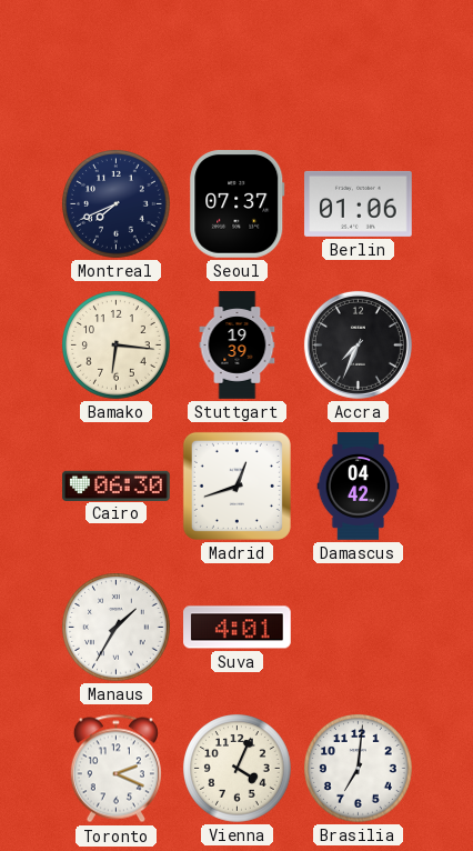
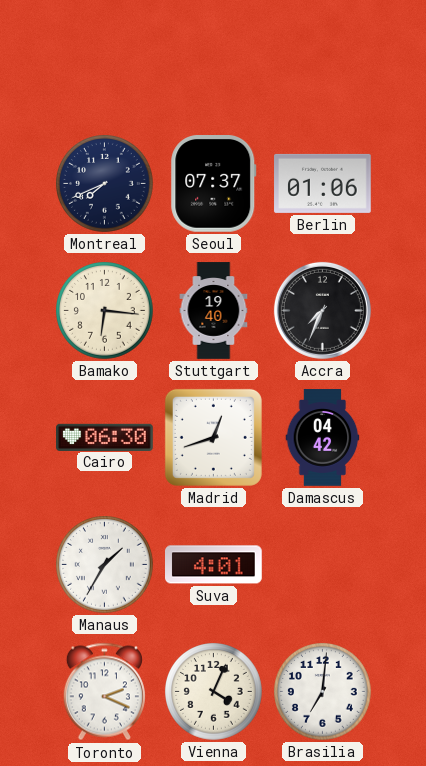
Stuttgart: 19:39 -> 19:40
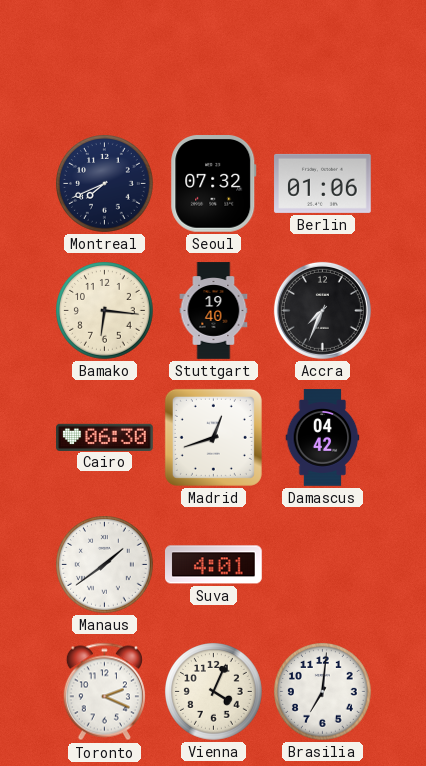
Seoul: 07:37 -> 07:32
Manaus: 1:35 -> 1:39
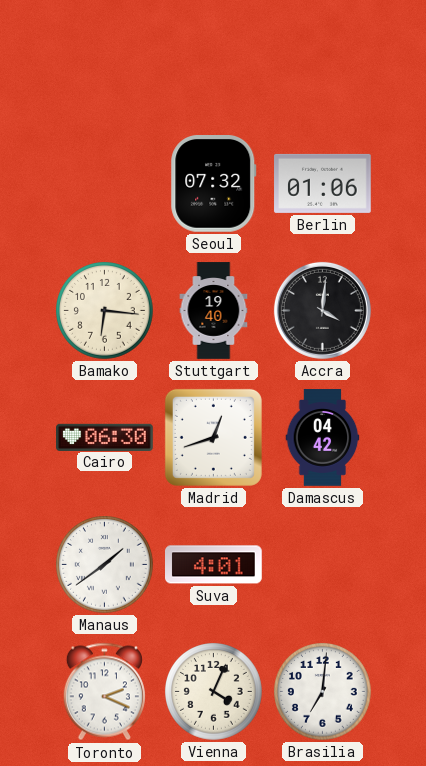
Montreal: 7:41 -> none
Accra: 7:34 -> 4:01
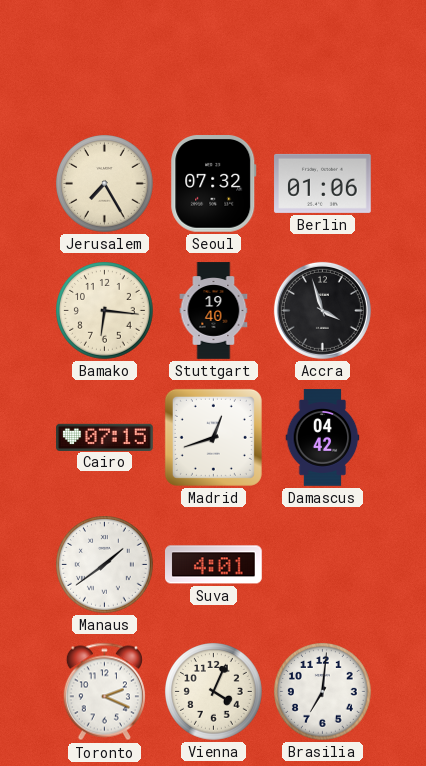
Jerusalem: none -> 7:25
Accra: 4:01 -> 3:57
Cairo: 06:30 -> 07:15
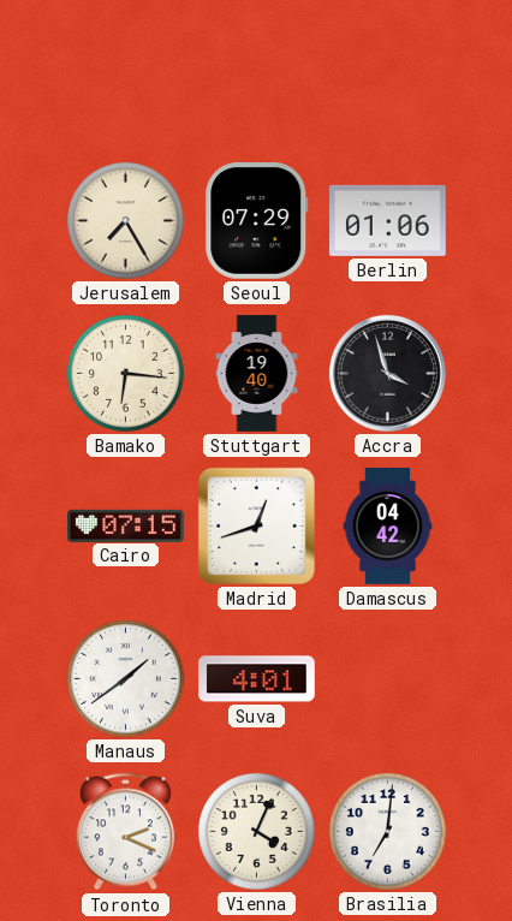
Seoul: 07:32 -> 07:29
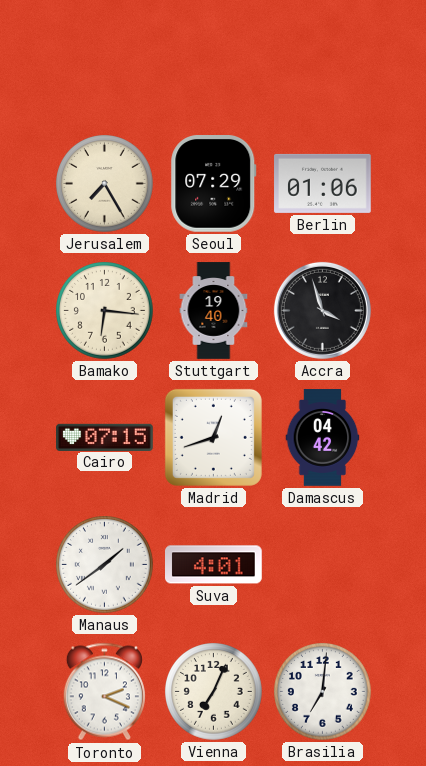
Vienna: 4:04 -> 7:04
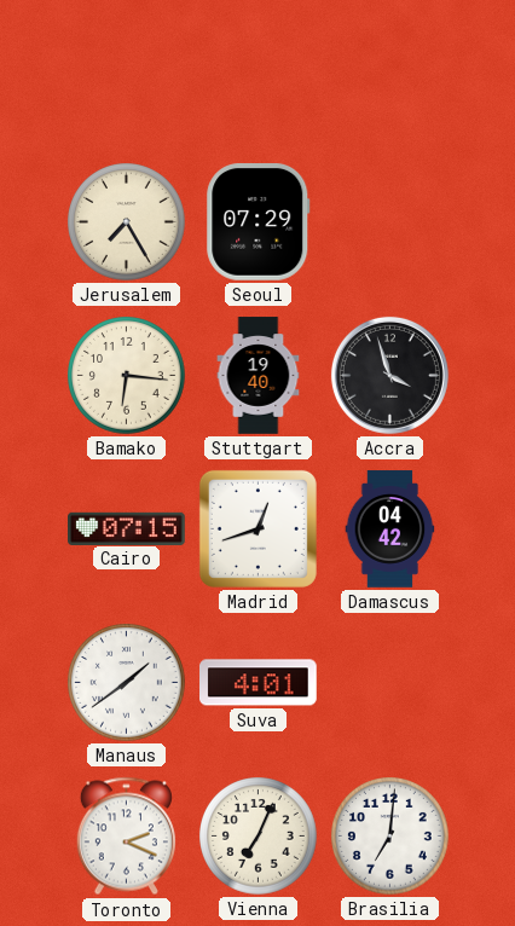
Berlin: 01:06 -> none
